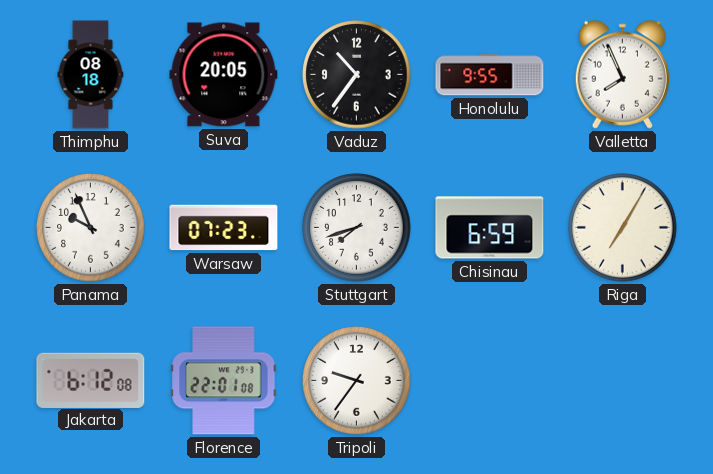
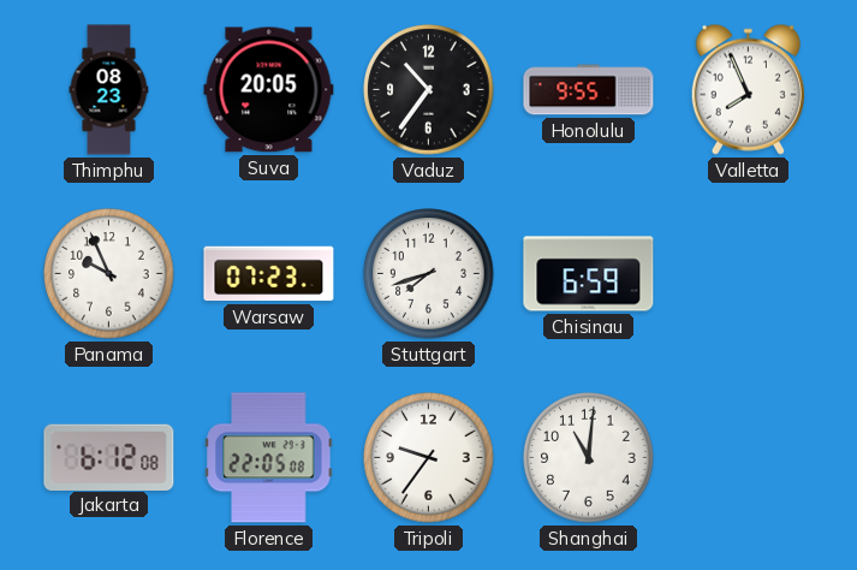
Thimphu: 08:18 -> 08:23
Riga: 7:05 -> none
Florence: 22:01 -> 22:05
Shanghai: none -> 11:01
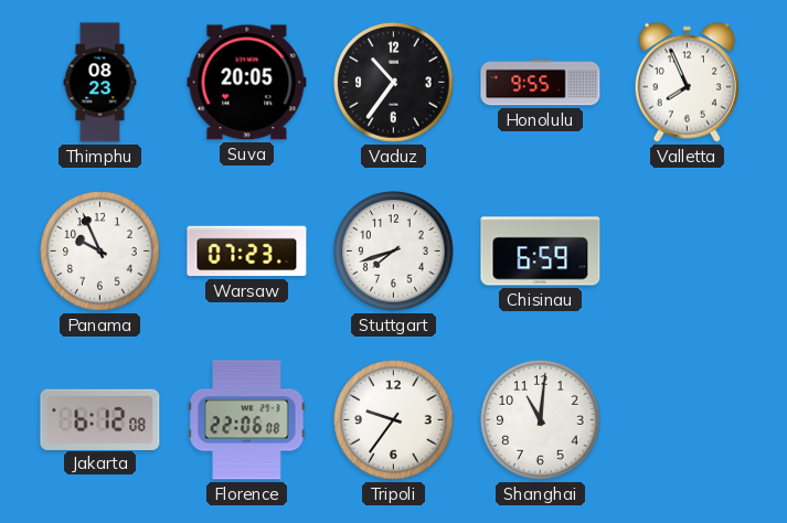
Florence: 22:05 -> 22:06
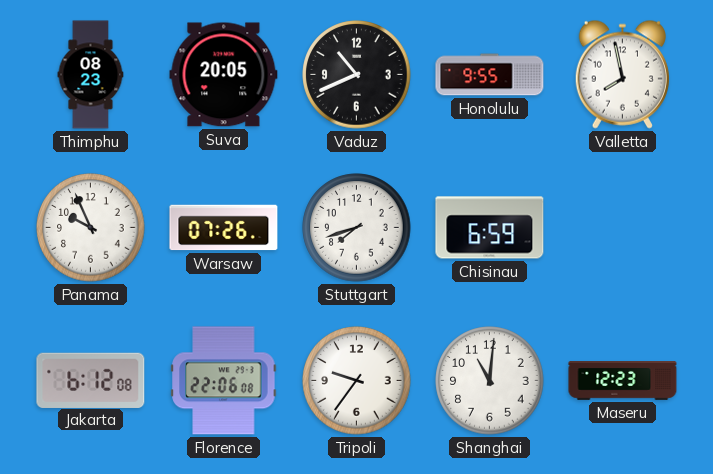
Vaduz: 10:36 -> 10:41
Valletta: 7:56 -> 7:58
Warsaw: 07:23 -> 07:26
Maseru: none -> 12:23
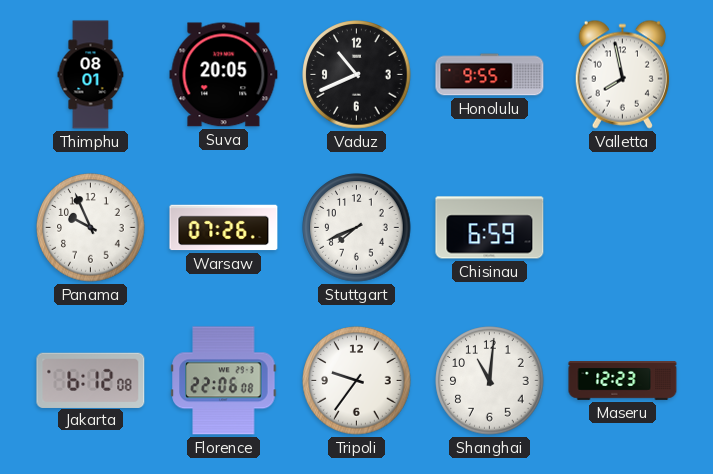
Thimphu: 08:23 -> 08:01
Stuttgart: 7:42 -> 7:41
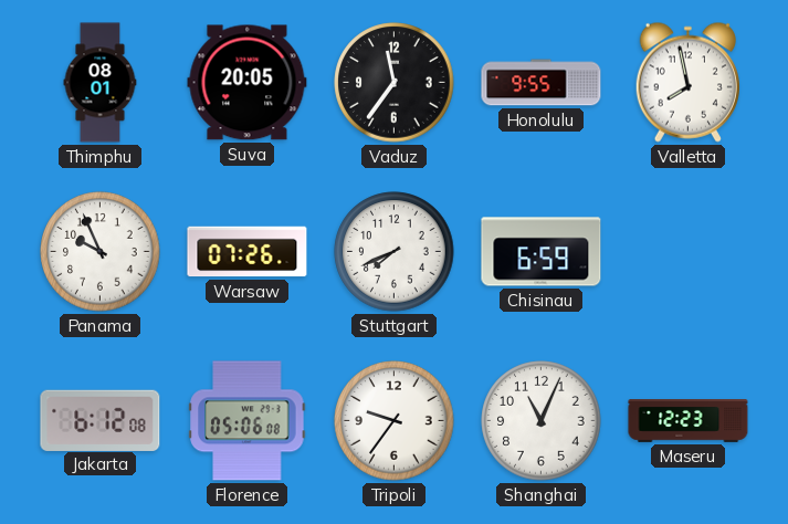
Vaduz: 10:41 -> 11:36
Florence: 22:06 -> 05:06
Shanghai: 11:01 -> 11:04
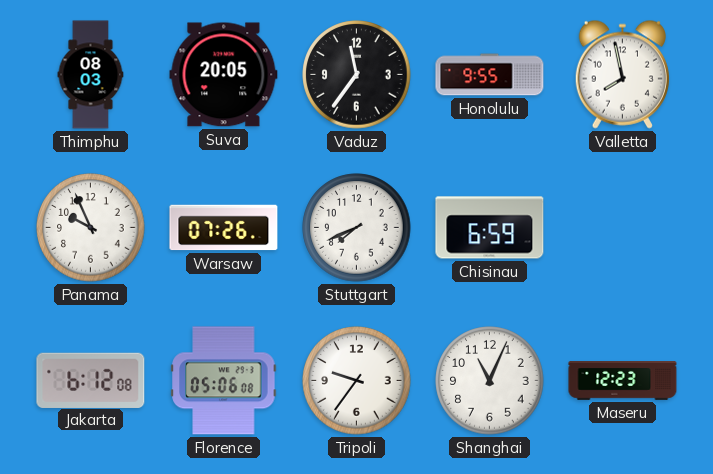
Thimphu: 08:01 -> 08:03
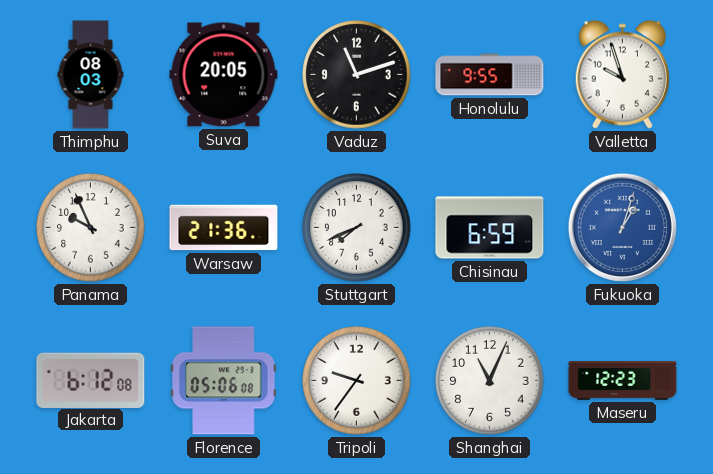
Vaduz: 11:36 -> 11:12
Valletta: 7:58 -> 9:57
Warsaw: 07:26 -> 21:36
Fukuoka: none -> 1:03
